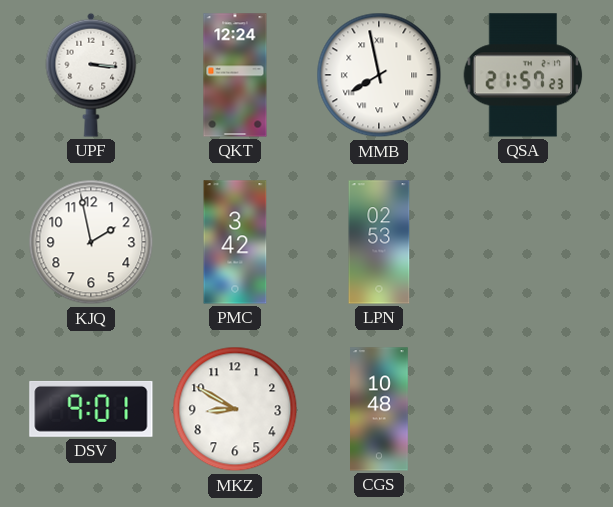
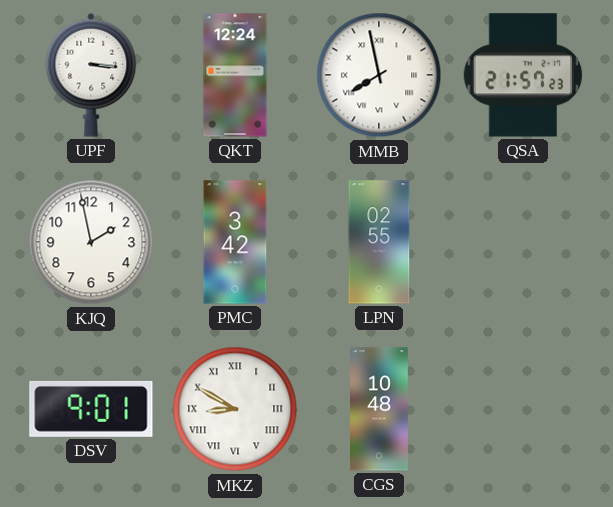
LPN: 02:53 -> 02:55
MKZ numerals: Arabic -> Roman
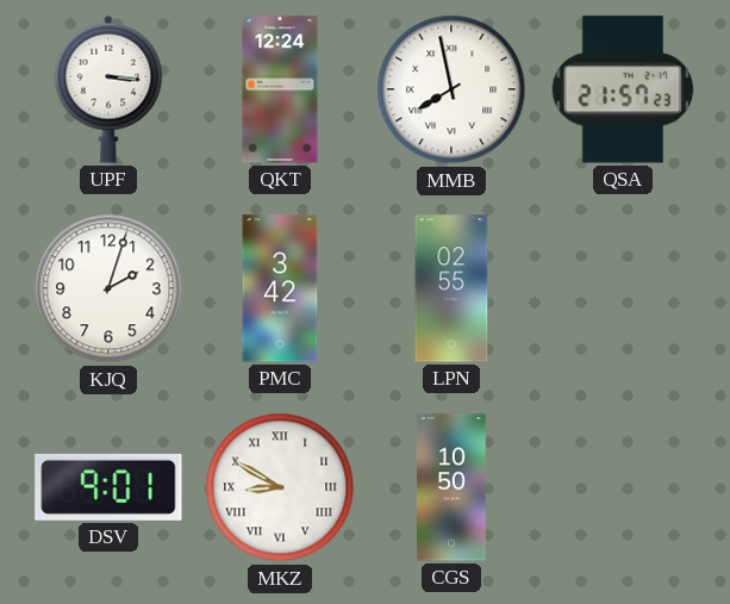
KJQ: 1:58 -> 2:03
CGS: 10:48 -> 10:50
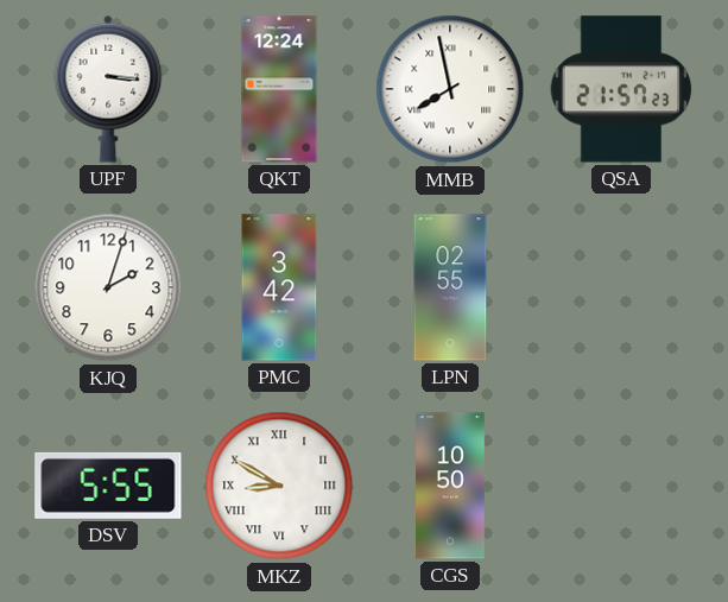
DSV: 9:01 -> 5:55
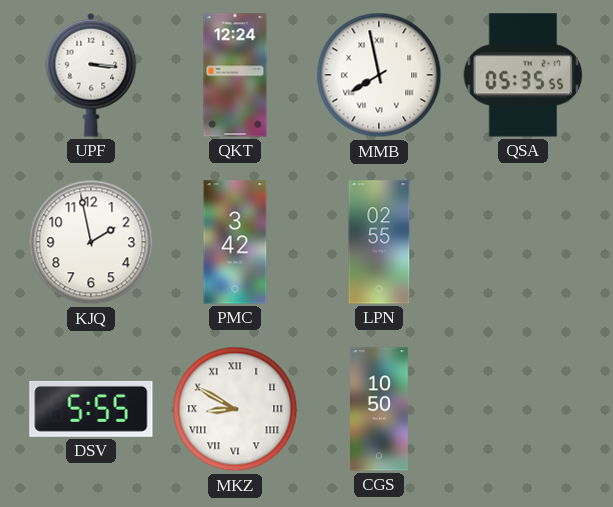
QSA: 21:57 -> 05:35
KJQ: 2:03 -> 1:58
